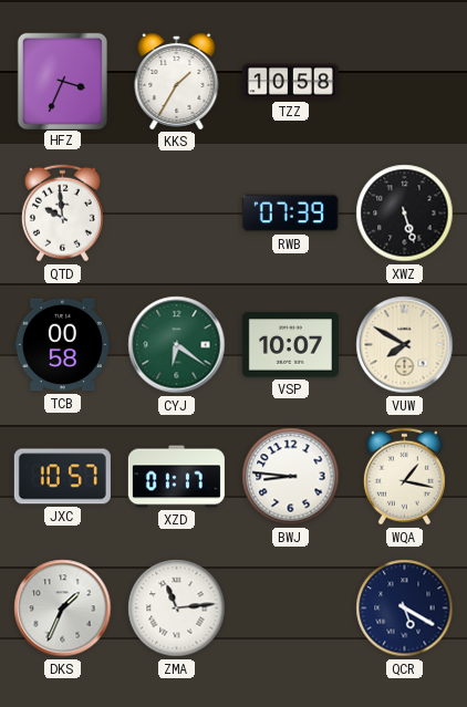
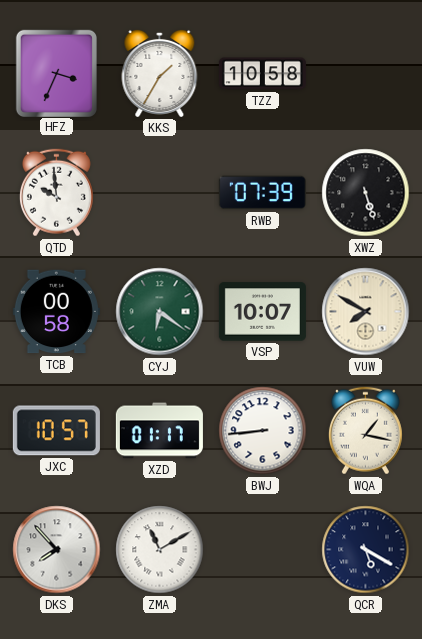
BWJ: 8:46 -> 8:44
DKS: 1:34 -> 7:53
ZMA: 11:14 -> 11:10
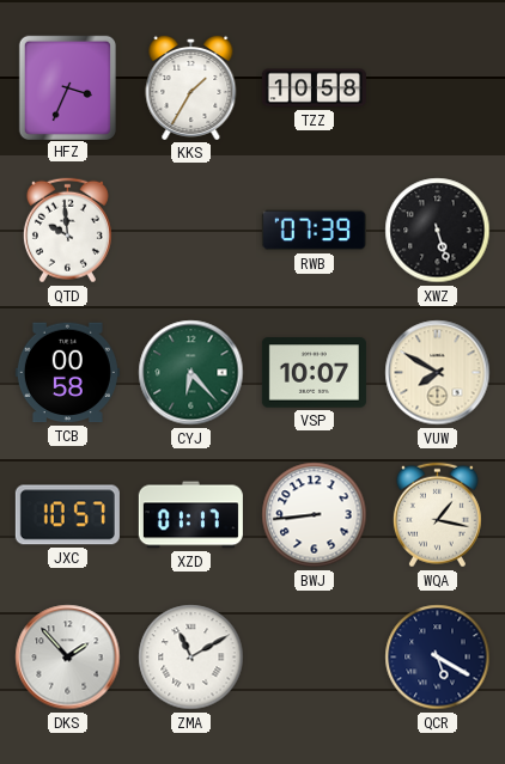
CYJ: 6:21 -> 6:23
DKS: 7:53 -> 1:53
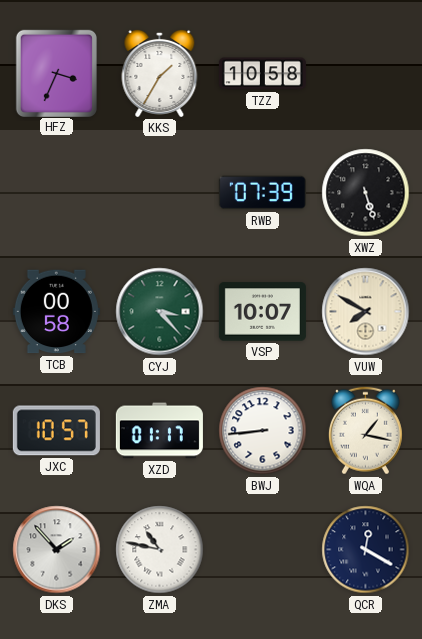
QTD: 9:59 -> none
CYJ: 6:23 -> 3:23
ZMA: 11:10 -> 10:47
QCR: 5:20 -> 12:20
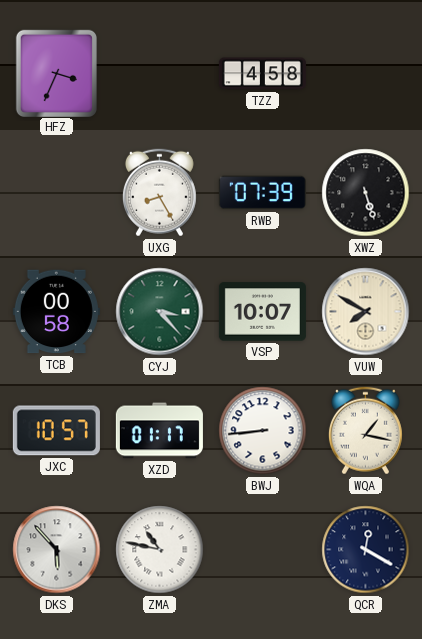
KKS: 1:35 -> none
TZZ: 10:58 -> 4:58
UXG: none -> 8:25
DKS: 1:53 -> 5:53
